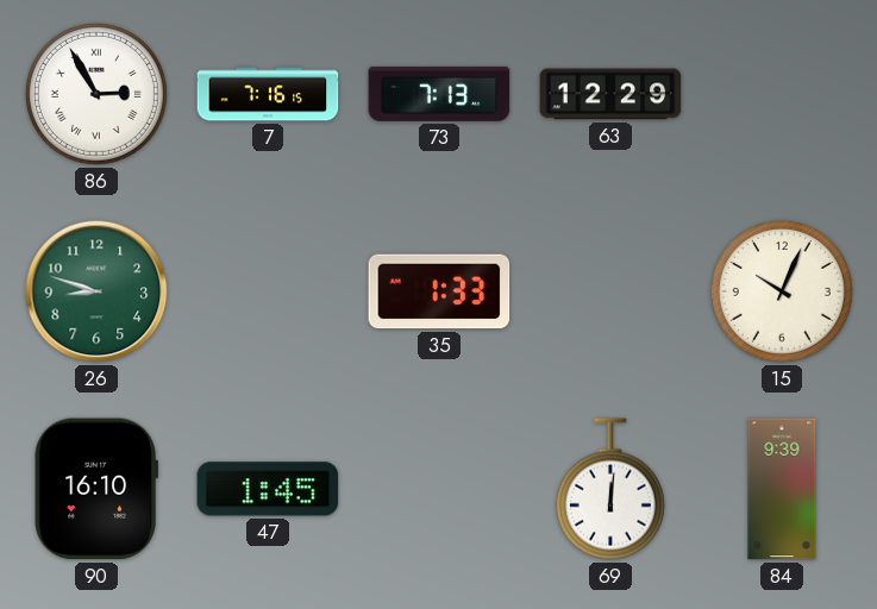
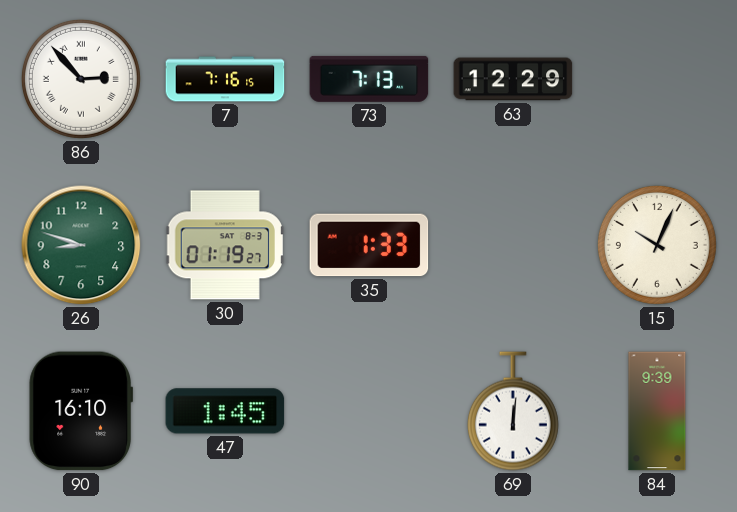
86: 2:55 -> 2:53
30: none -> 01:19
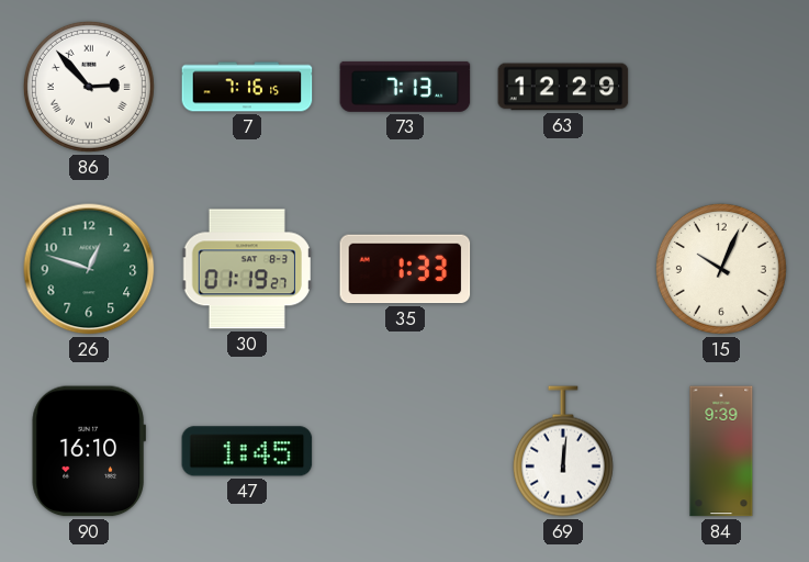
26: 8:48 -> 12:48
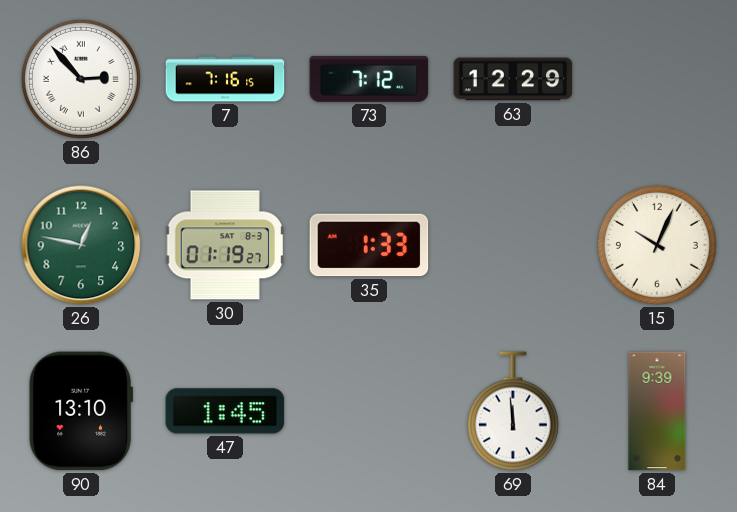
73: 7:13 -> 7:12
26: 12:48 -> 12:47
90: 16:10 -> 13:10
69: 12:01 -> 11:59
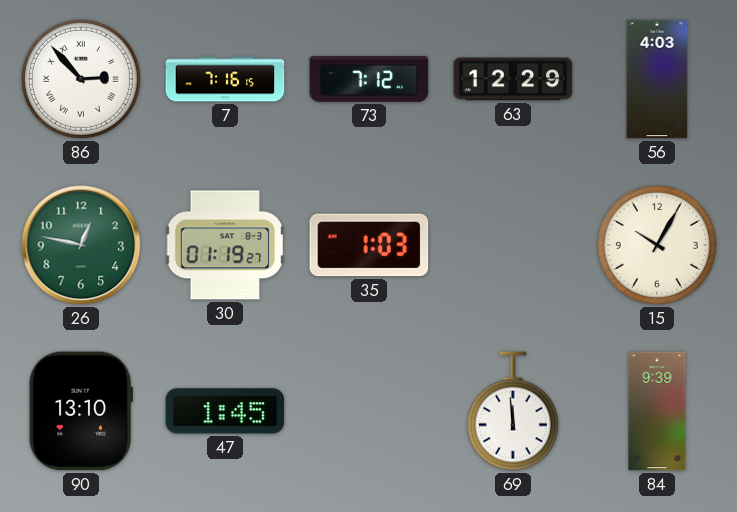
56: none -> 4:03
35: 1:33 -> 1:03
15: 10:04 -> 10:05
